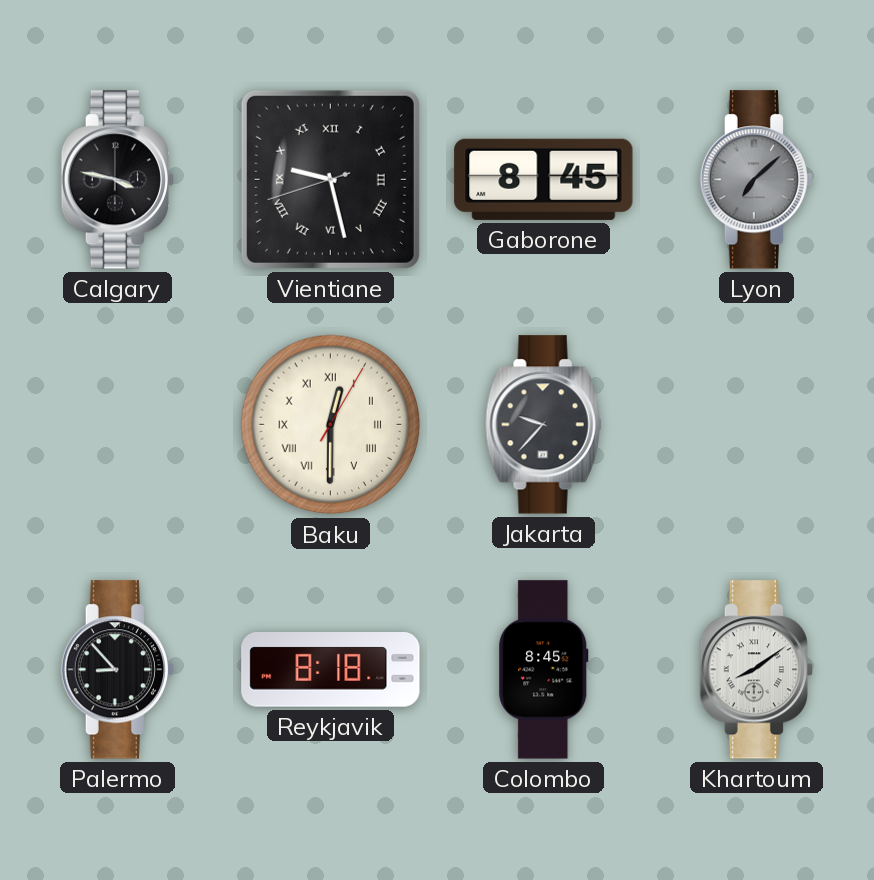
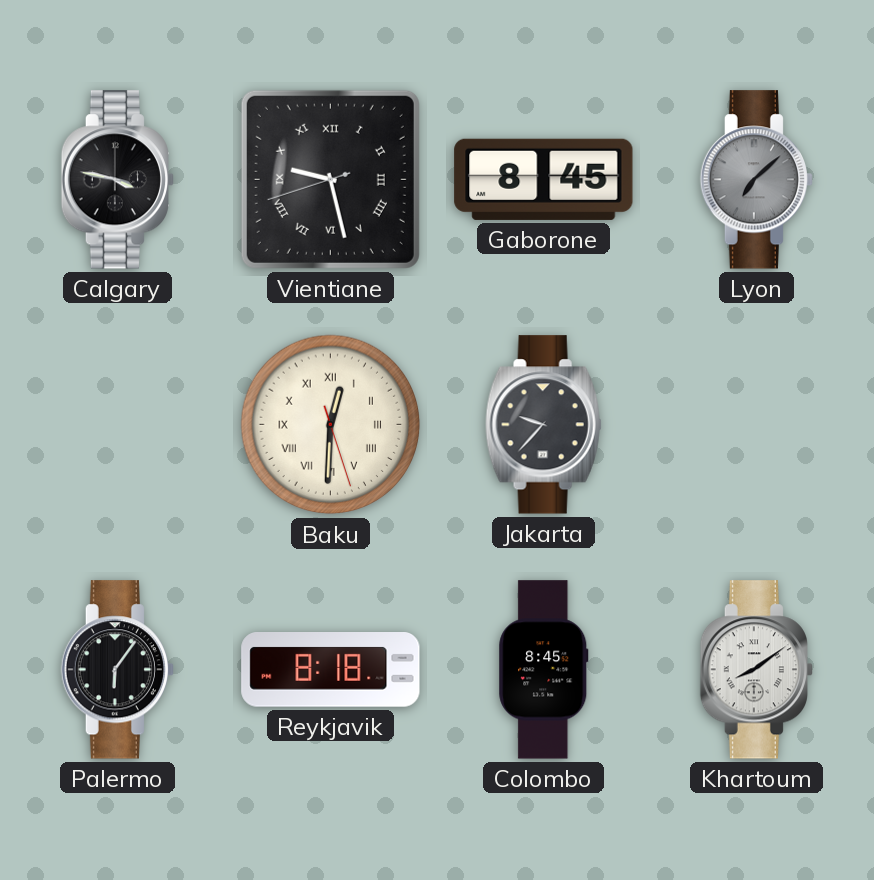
Baku: 12:30:05 -> 12:30:27
Palermo: 8:53 -> 6:06
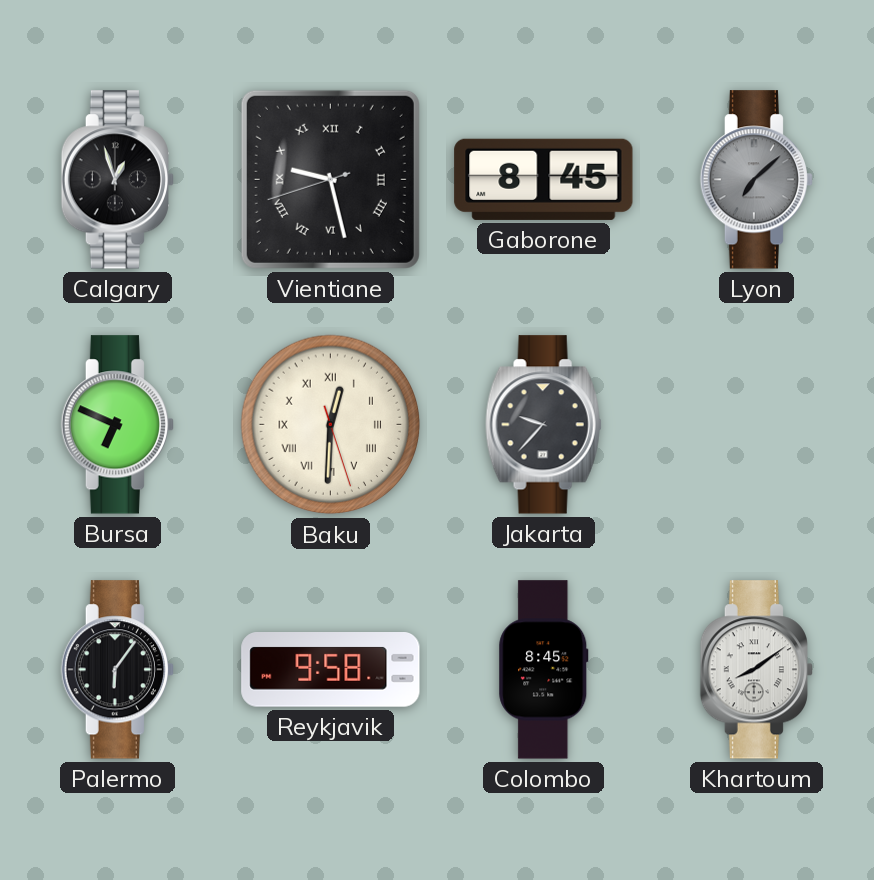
Calgary: 3:47 -> 12:57
Bursa: none -> 6:49
Reykjavik: 8:18 -> 9:58
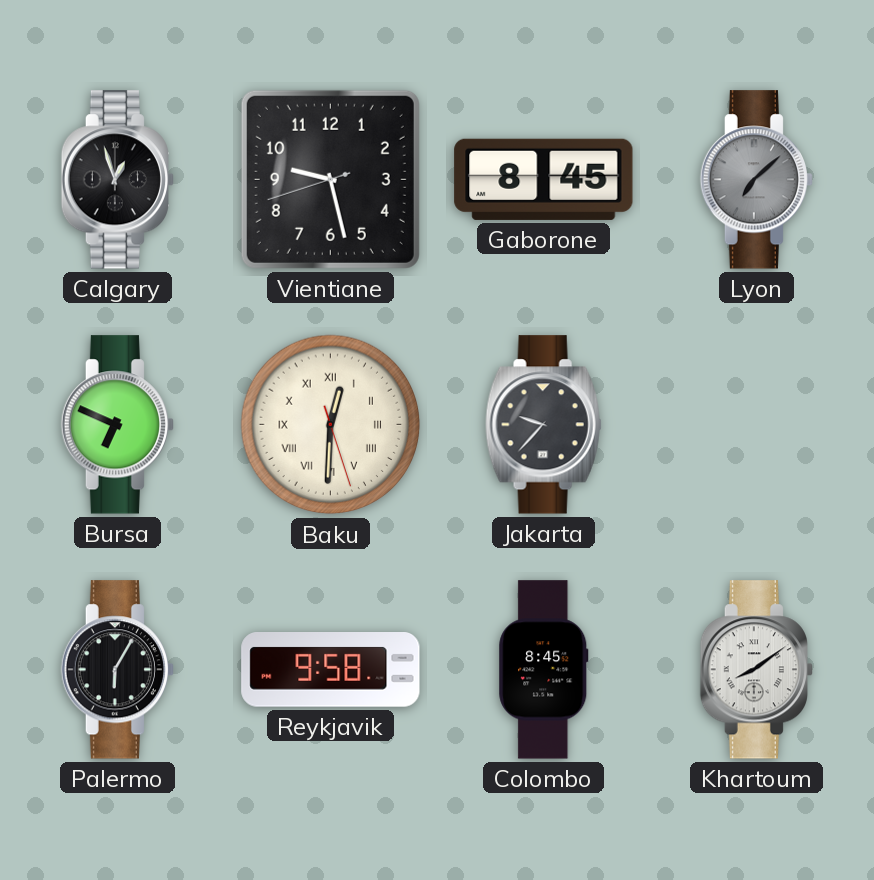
Vientiane numerals: Roman -> Arabic
Palermo: 6:06 -> 6:05
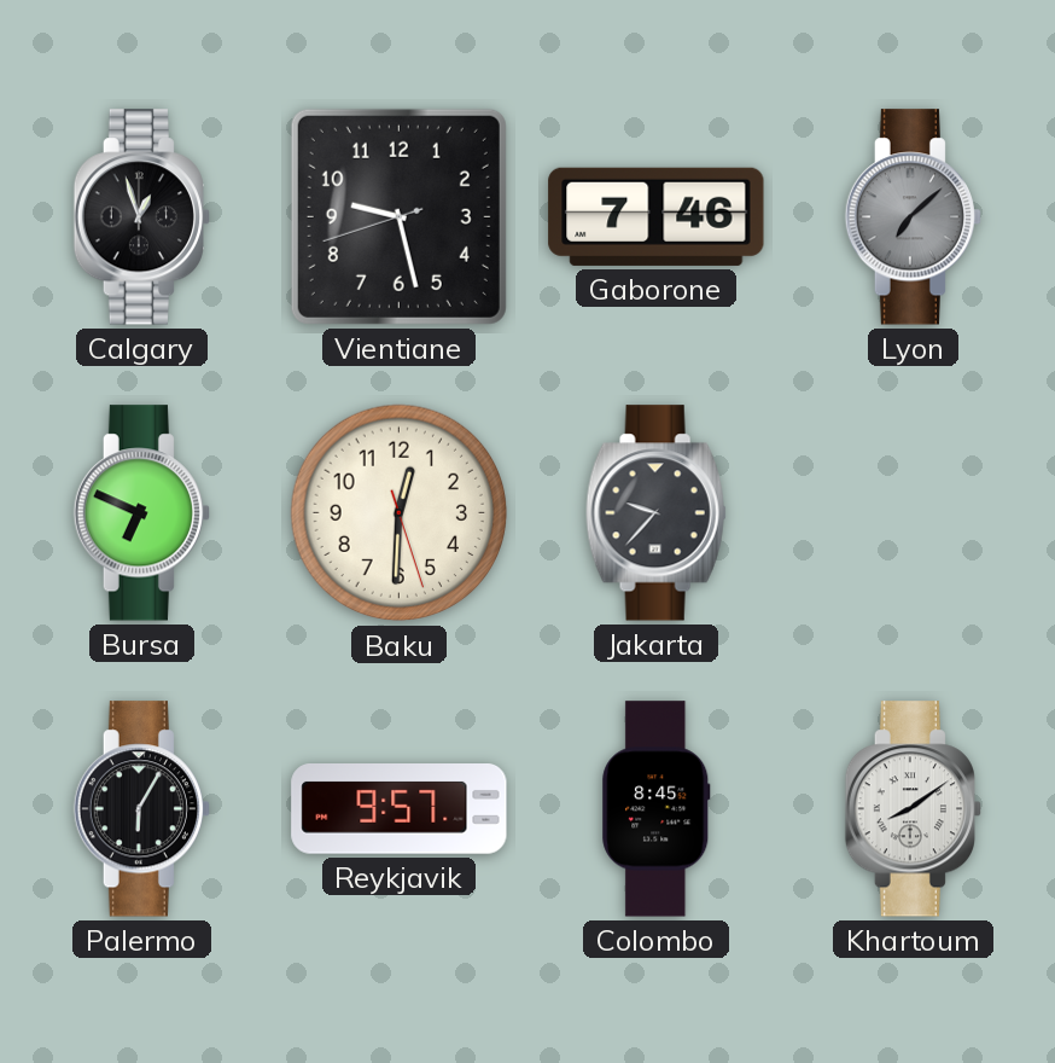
Gaborone: 8:45 -> 7:46
Baku numerals: Roman -> Arabic
Reykjavik: 9:58 -> 9:57
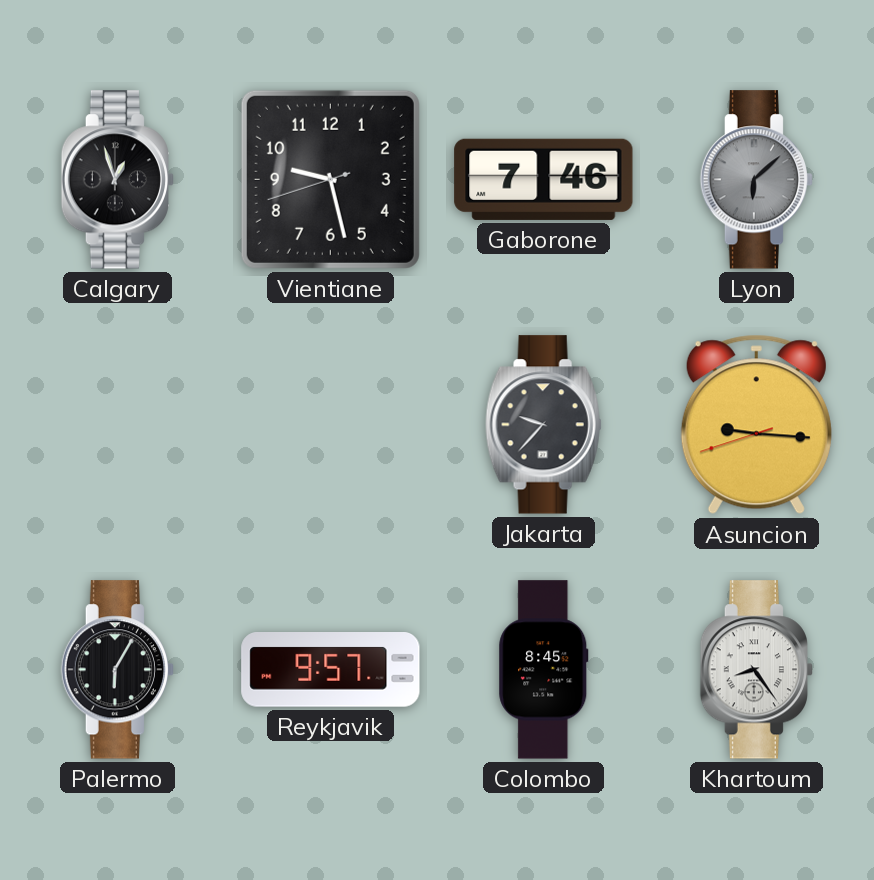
Lyon: 7:08 -> 6:08
Bursa: 6:49 -> none
Baku: 12:30 -> none
Asuncion: none -> 9:15
Khartoum: 8:09 -> 8:24
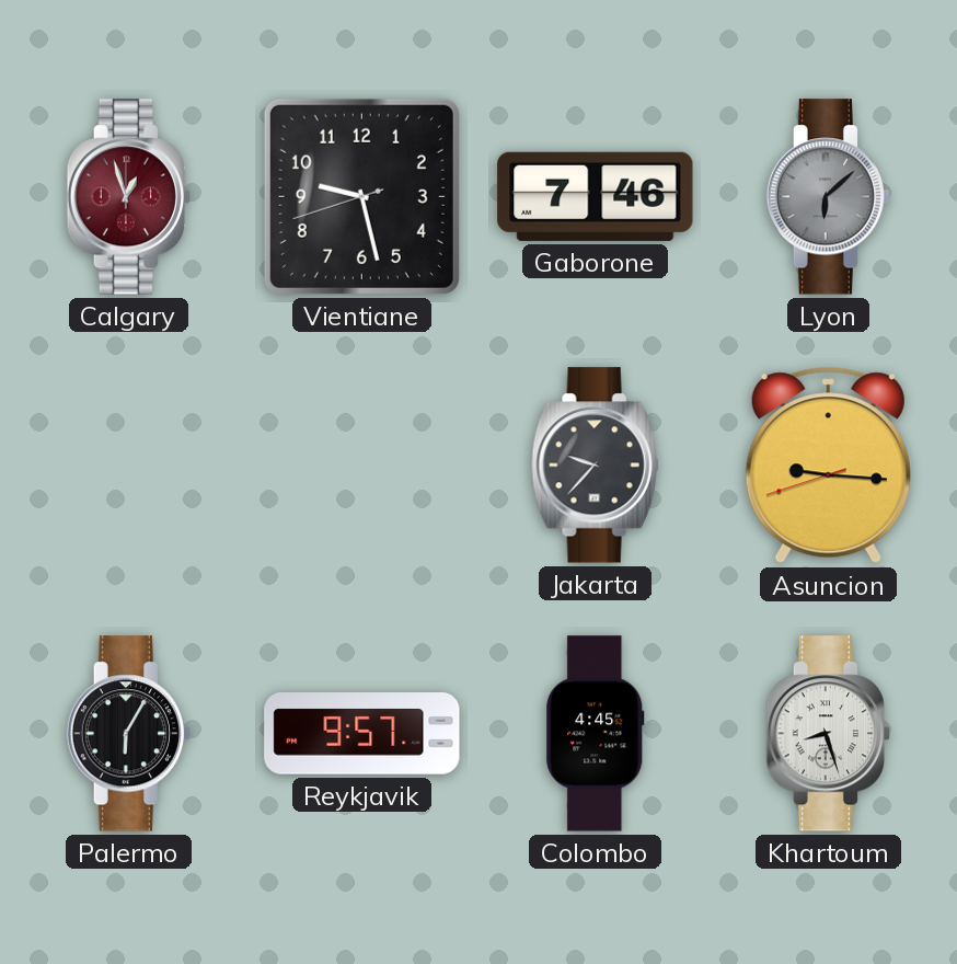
Calgary dial: black -> burgundy
Colombo: 8:45 -> 4:45
Khartoum: 8:24 -> 8:27
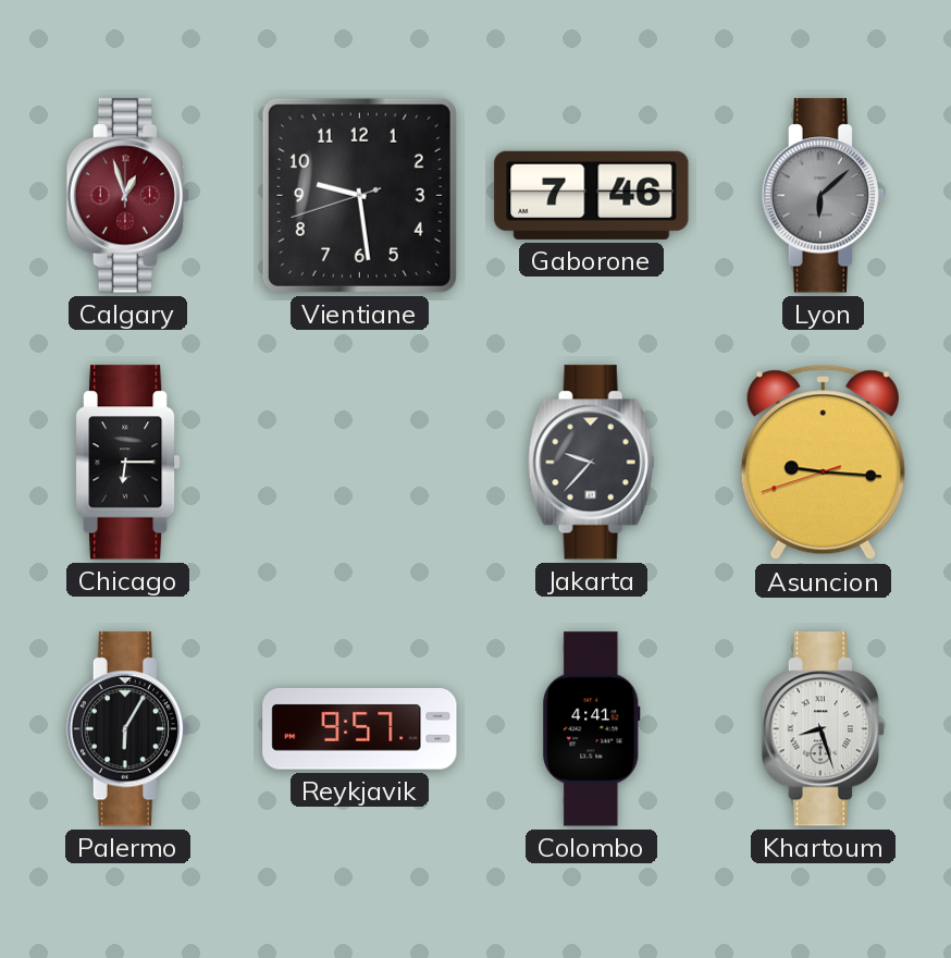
Vientiane: 9:27 -> 9:28
Chicago: none -> 6:15
Colombo: 4:45 -> 4:41
